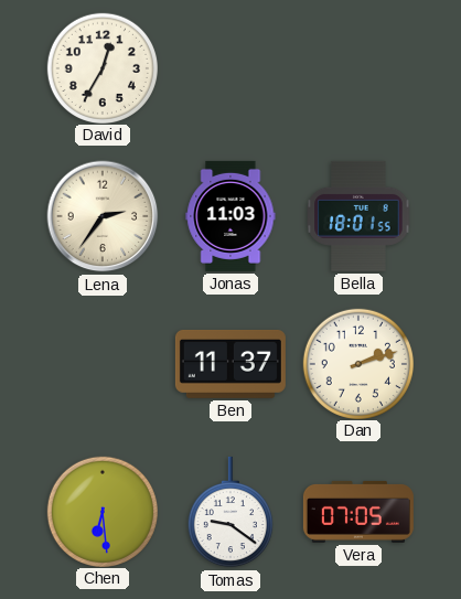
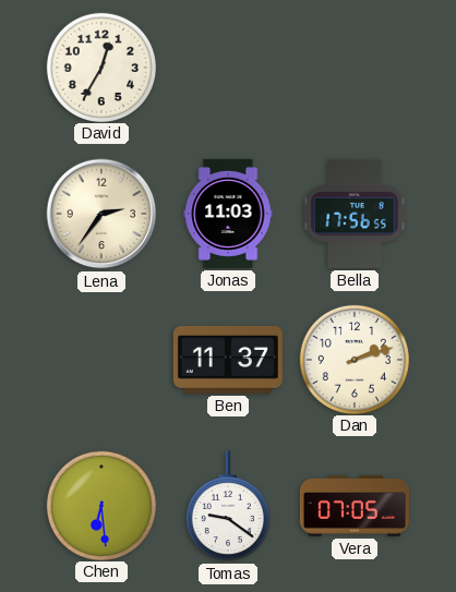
Bella: 18:01 -> 17:56
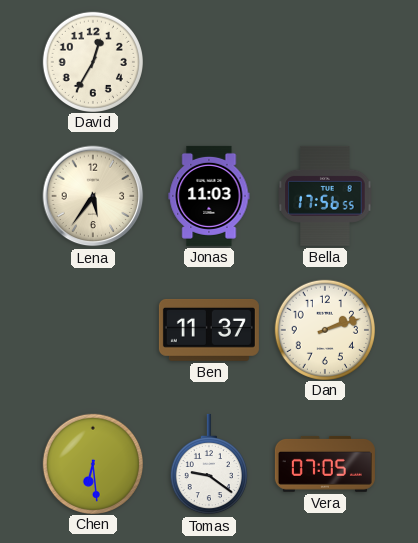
Lena: 2:36 -> 5:36
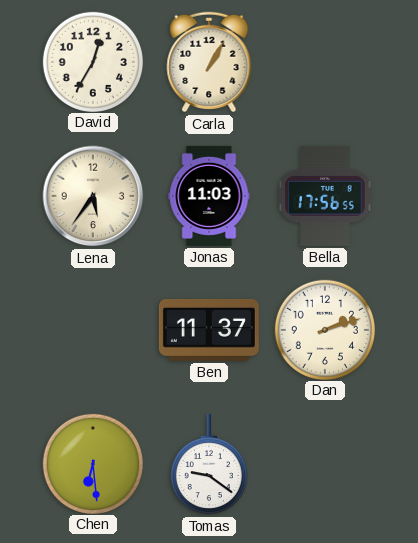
Carla: none -> 1:05
Vera: 07:05 -> none
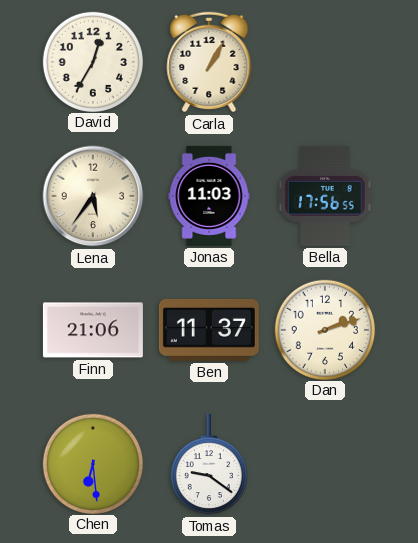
Finn: none -> 21:06
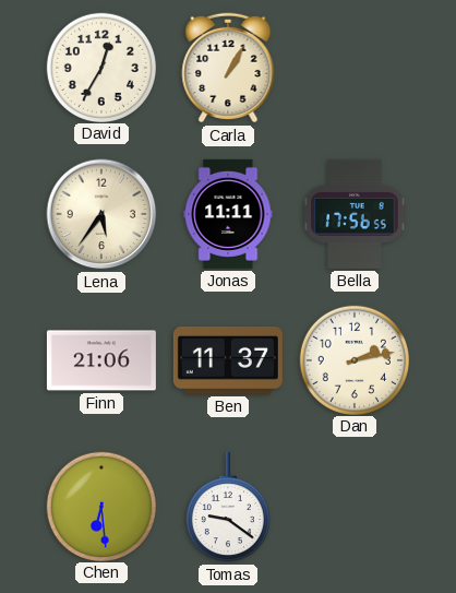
Jonas: 11:03 -> 11:11
Dan: 2:12 -> 2:13
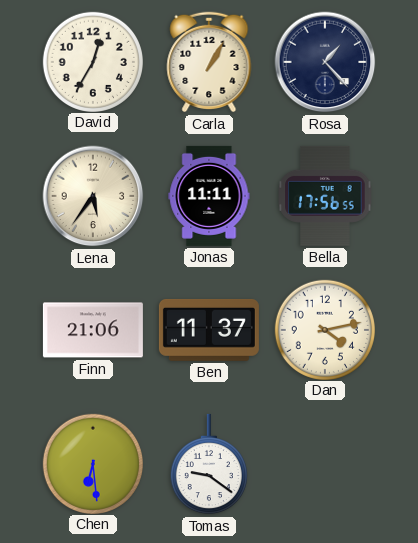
Rosa: none -> 1:23
Dan: 2:13 -> 4:13
